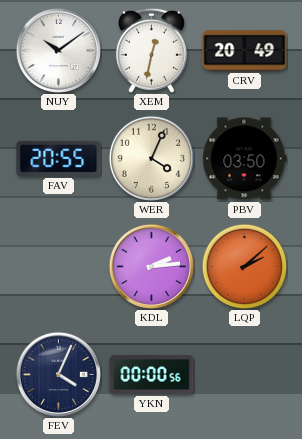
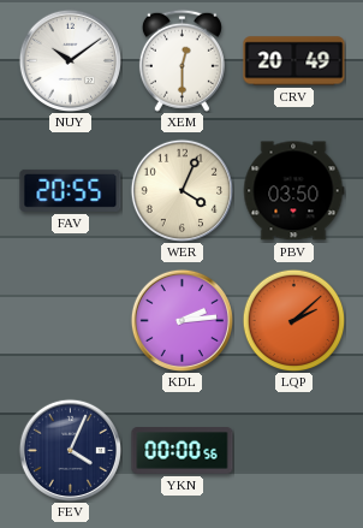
XEM: 12:32 -> 12:30
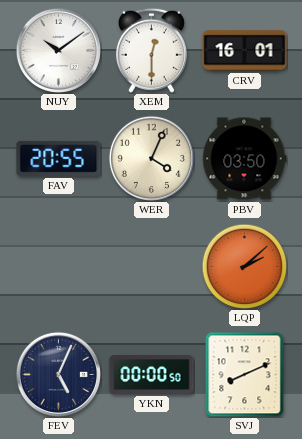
CRV: 20:49 -> 16:01
KDL: 2:14 -> none
FEV: 4:04 -> 5:04
YKN: 00:00:56 -> 00:00:50
SVJ: none -> 8:11
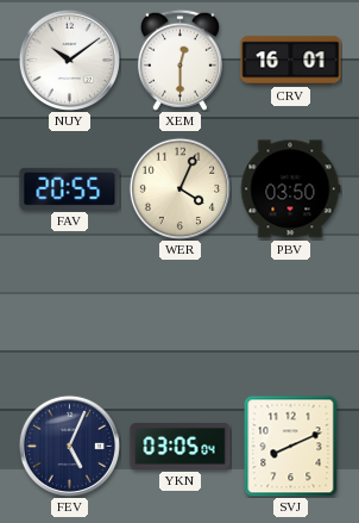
LQP: 2:08 -> none
YKN: 00:00 -> 03:05
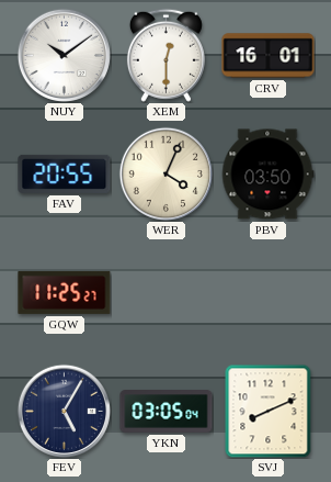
GQW: none -> 11:25
FEV: 5:04 -> 5:05
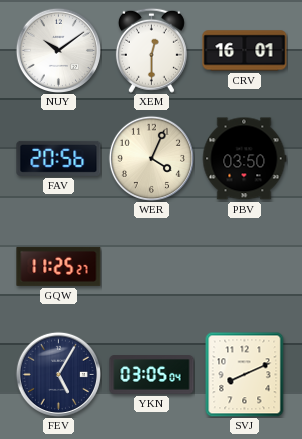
FAV: 20:55 -> 20:56
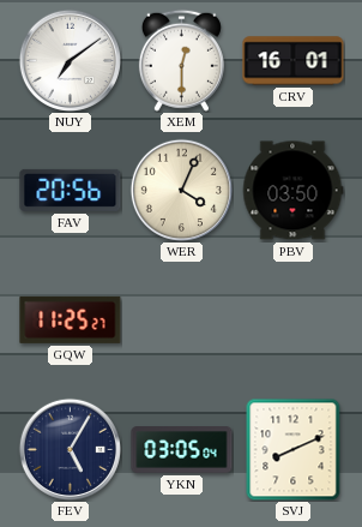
NUY: 10:09 -> 7:09
